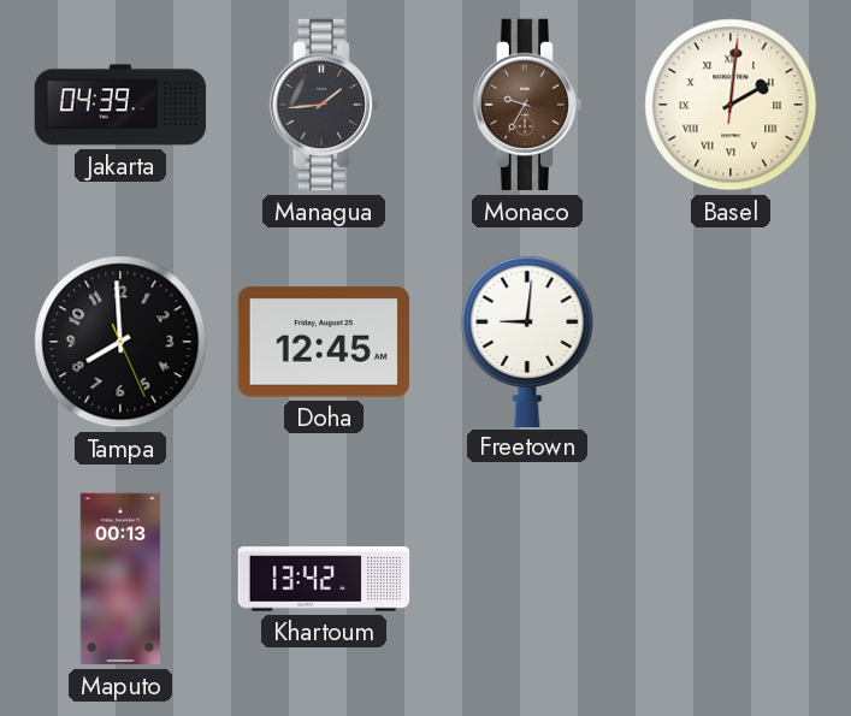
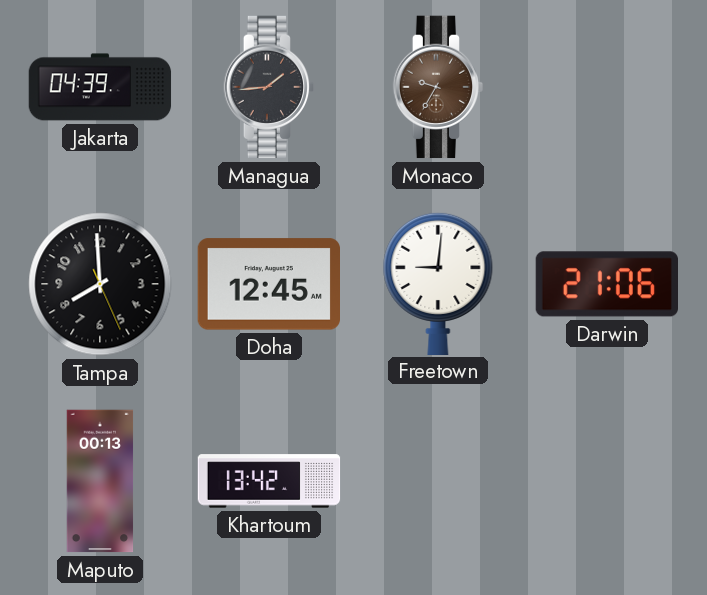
Basel: 2:01 -> none
Darwin: none -> 21:06
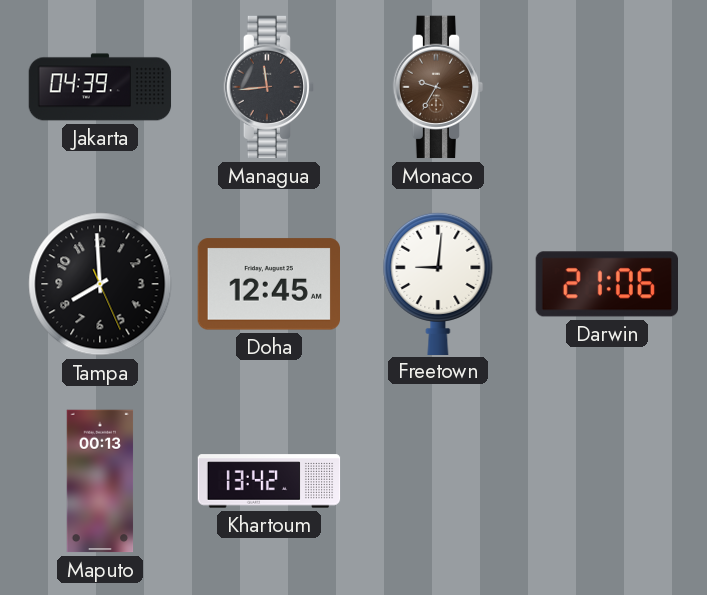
Managua: 1:44 -> 11:44
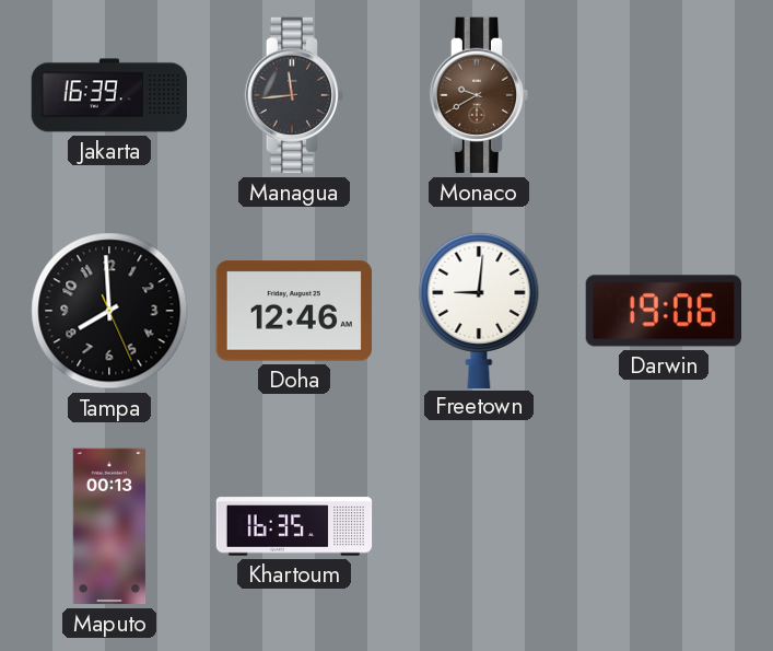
Jakarta: 04:39 -> 16:39
Monaco: 9:35 -> 9:40
Doha: 12:45 -> 12:46
Darwin: 21:06 -> 19:06
Khartoum: 13:42 -> 16:35
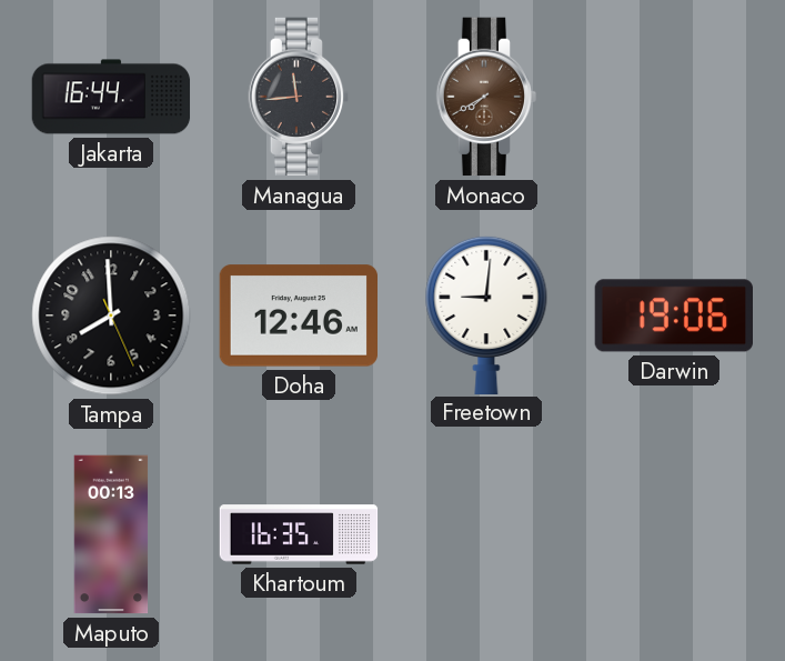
Jakarta: 16:39 -> 16:44
Monaco: 9:40 -> 7:40
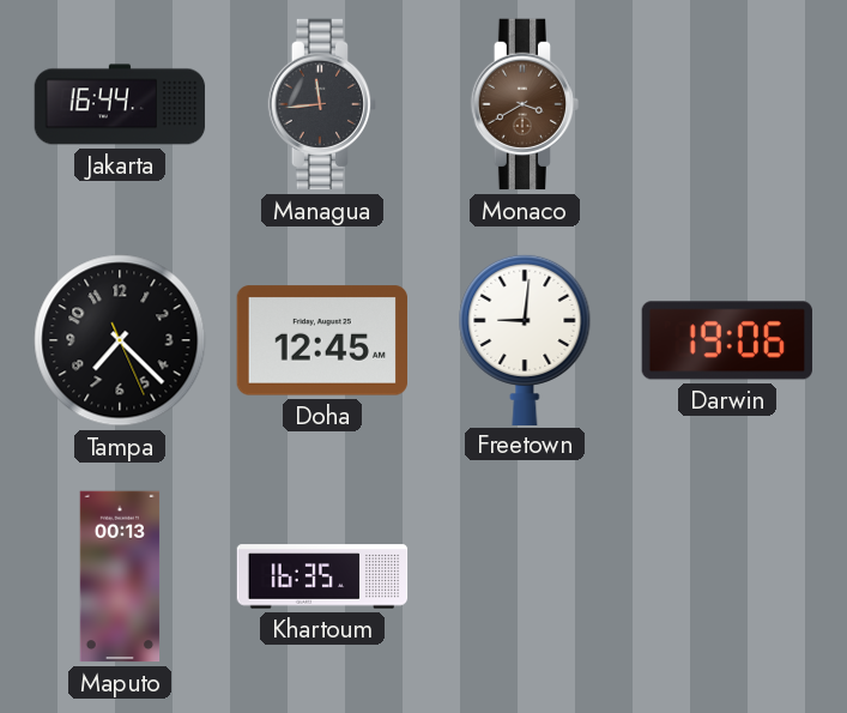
Monaco: 7:40 -> 3:40
Tampa: 7:59 -> 7:22
Doha: 12:46 -> 12:45
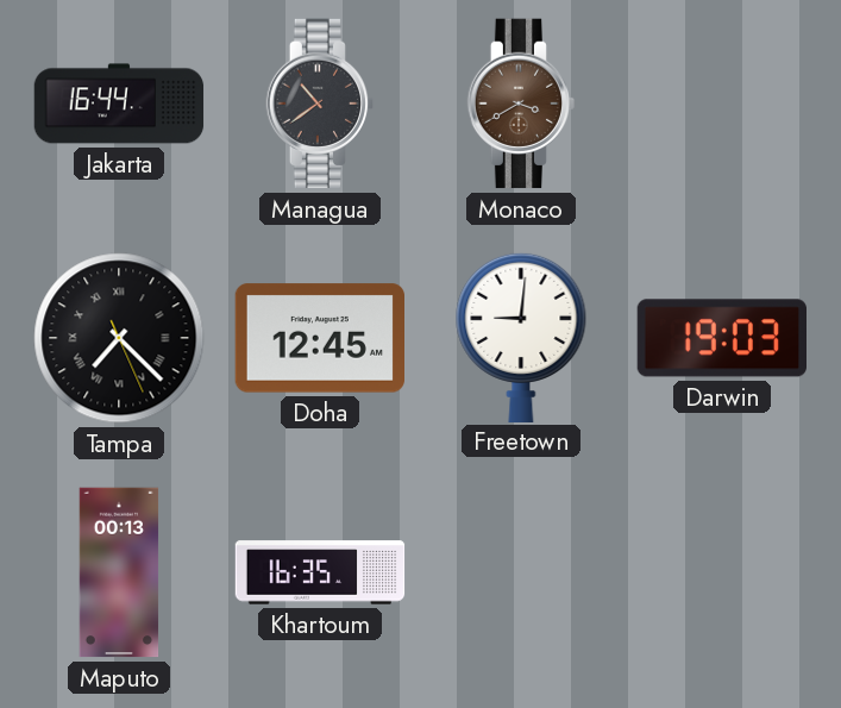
Managua: 11:44 -> 10:39
Tampa numerals: Arabic -> Roman
Darwin: 19:06 -> 19:03
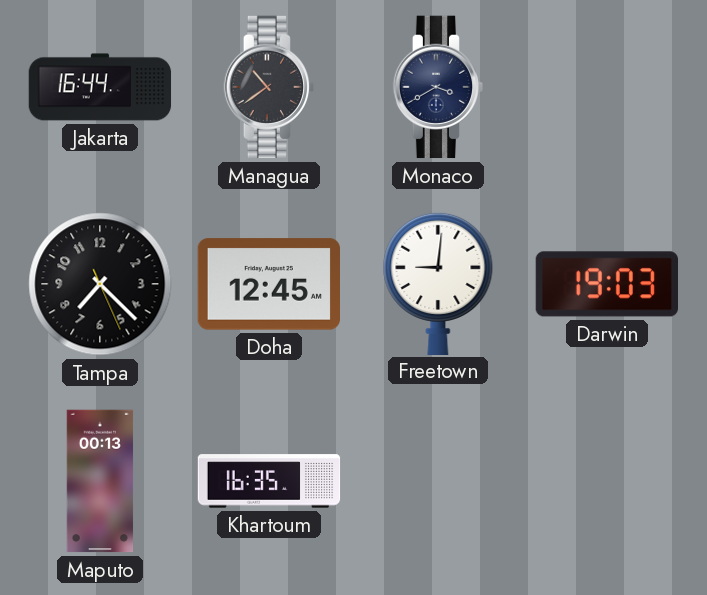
Monaco dial: brown -> navy
Tampa numerals: Roman -> Arabic
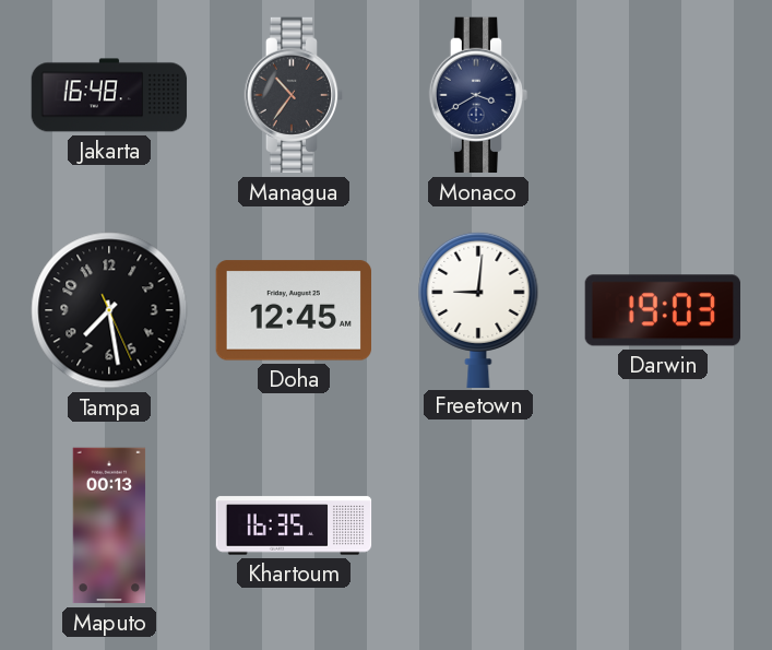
Jakarta: 16:44 -> 16:48
Managua: 10:39 -> 10:36
Tampa: 7:22 -> 7:28
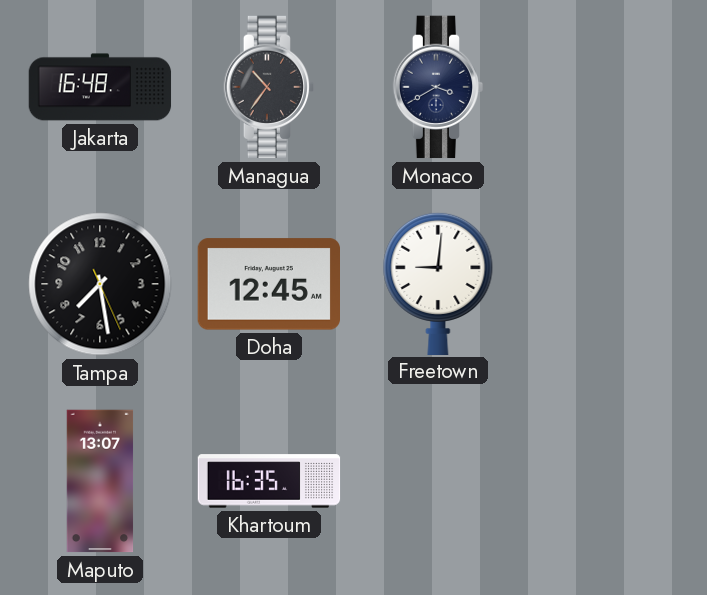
Darwin: 19:03 -> none
Maputo: 00:13 -> 13:07
